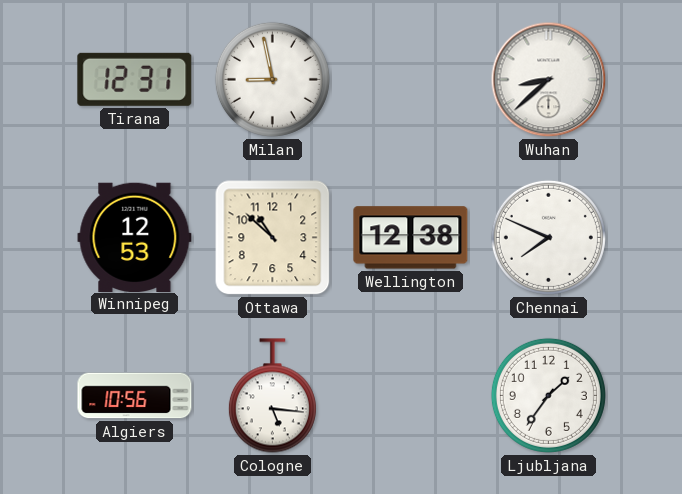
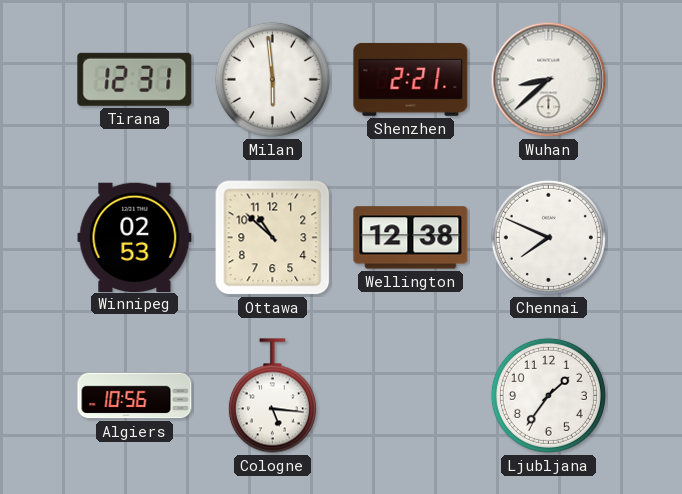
Milan: 8:58 -> 5:59
Shenzhen: none -> 2:21
Winnipeg: 12:53 -> 02:53
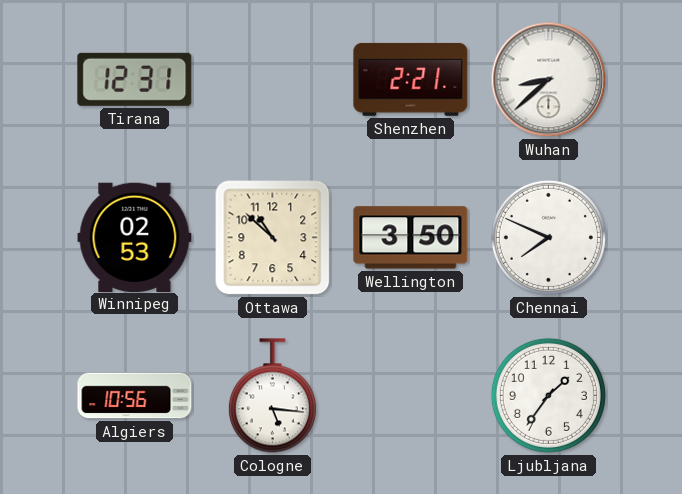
Milan: 5:59 -> none
Wellington: 12:38 -> 3:50
